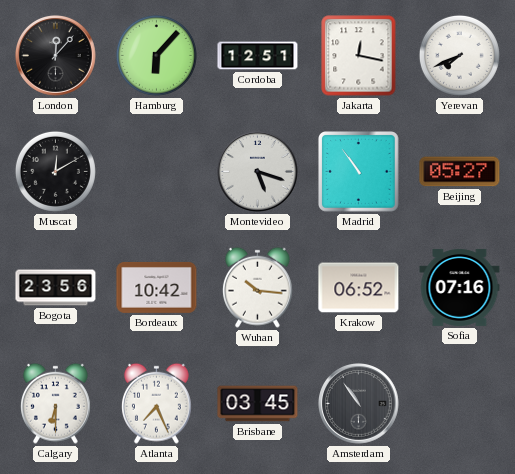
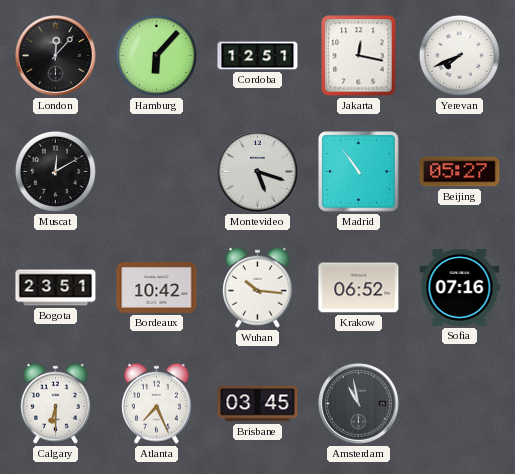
Bogota: 23:56 -> 23:51
Amsterdam: 10:54 -> 10:58
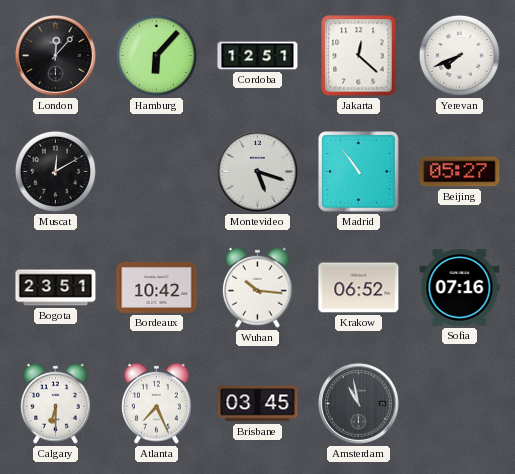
Jakarta: 12:17 -> 12:22
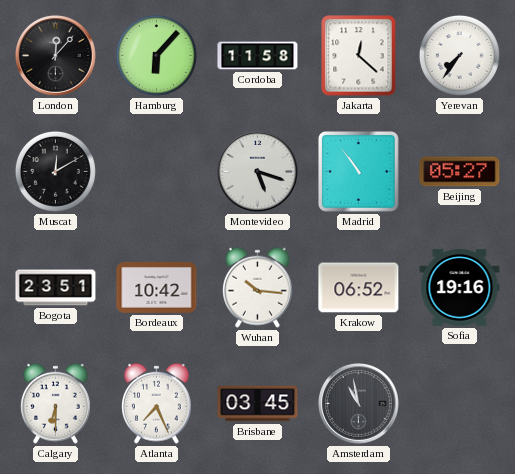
Cordoba: 12:51 -> 11:58
Yerevan: 7:41 -> 7:36
Sofia: 07:16 -> 19:16
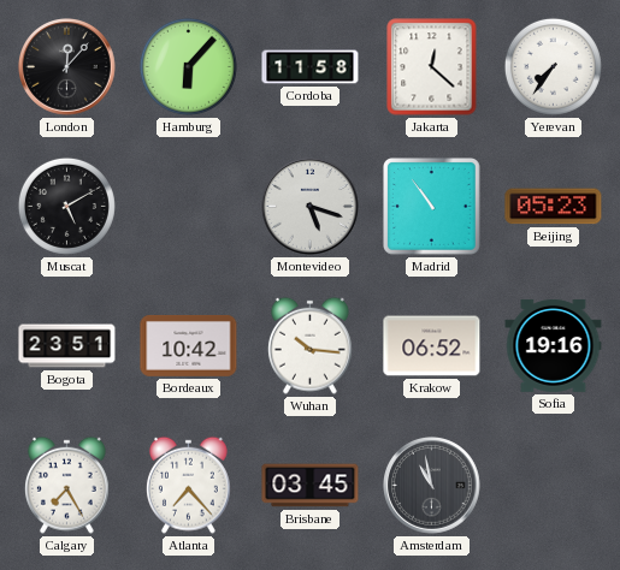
Muscat: 12:10 -> 5:10
Beijing: 05:27 -> 05:23
Calgary: 6:30 -> 7:25
Atlanta: 7:26 -> 7:23
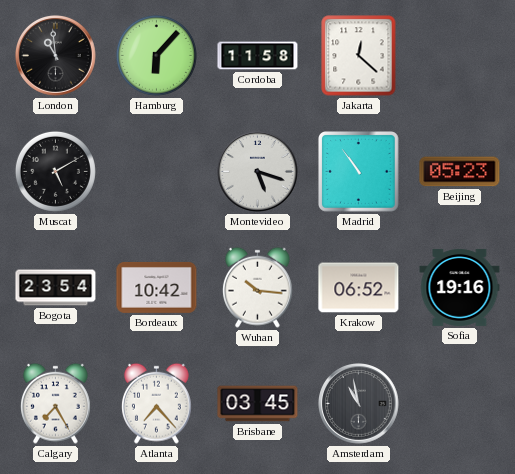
London: 12:07 -> 10:59
Yerevan: 7:36 -> none
Bogota: 23:51 -> 23:54
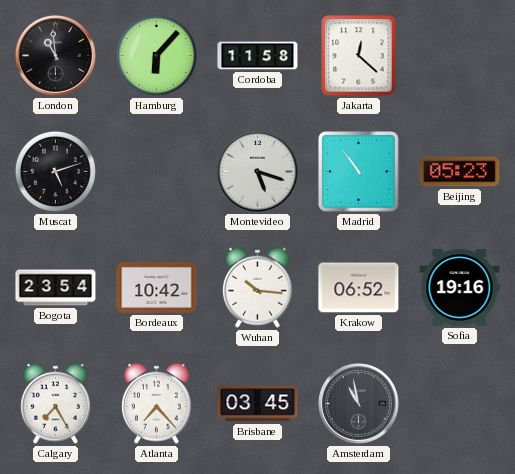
Muscat: 5:10 -> 5:12
